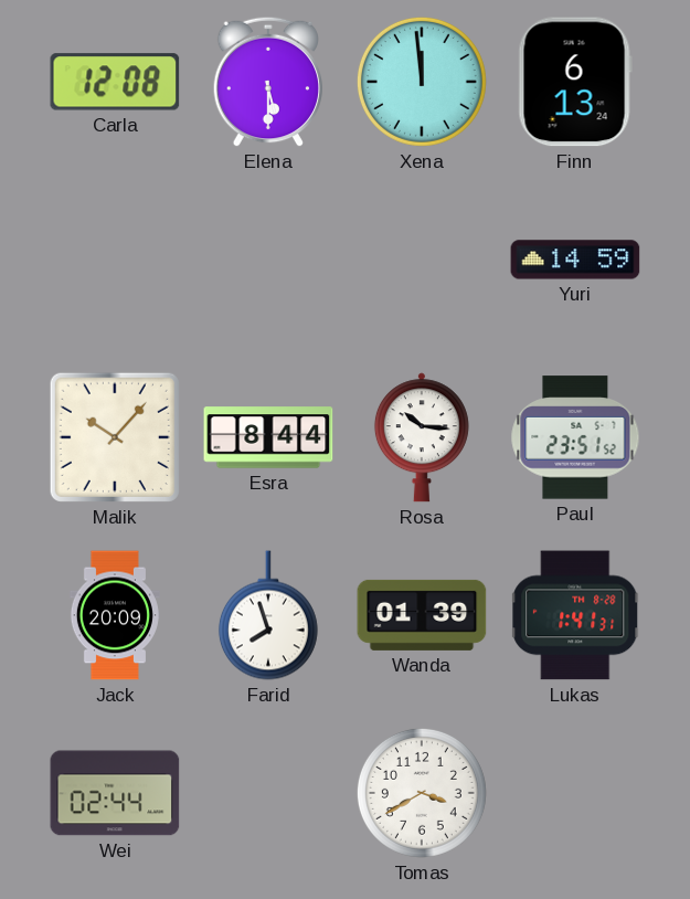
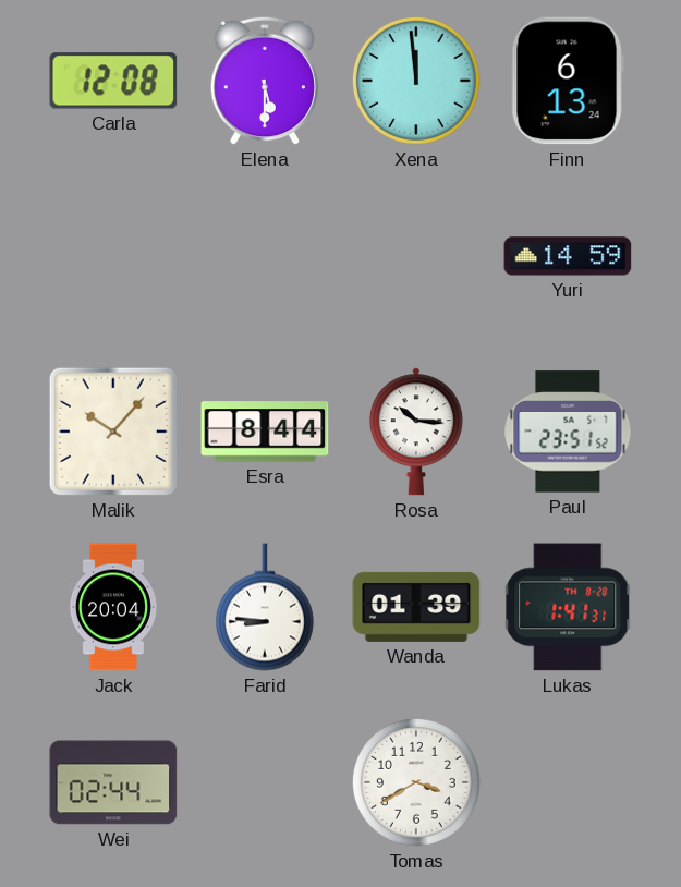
Jack: 20:09 -> 20:04
Farid: 7:57 -> 8:46
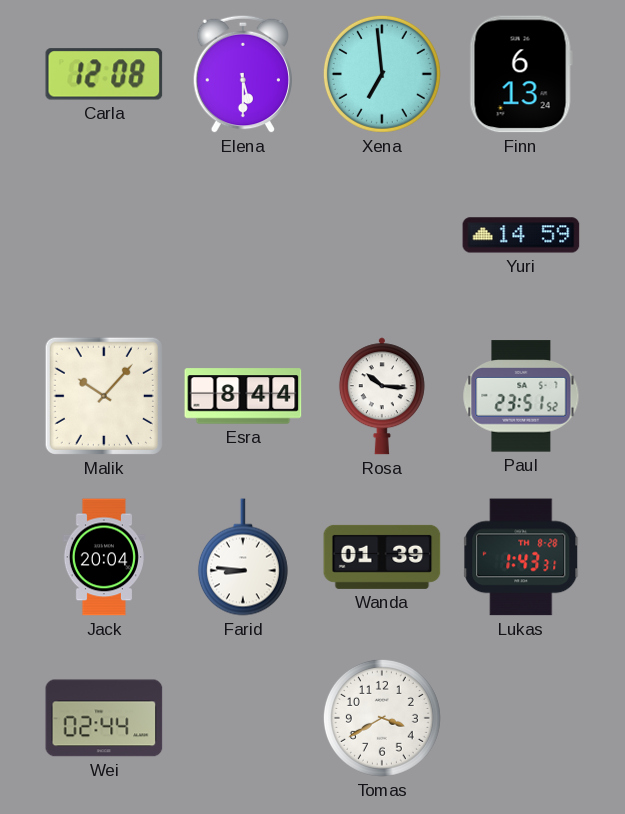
Xena: 11:59 -> 6:59
Lukas: 1:41 -> 1:43
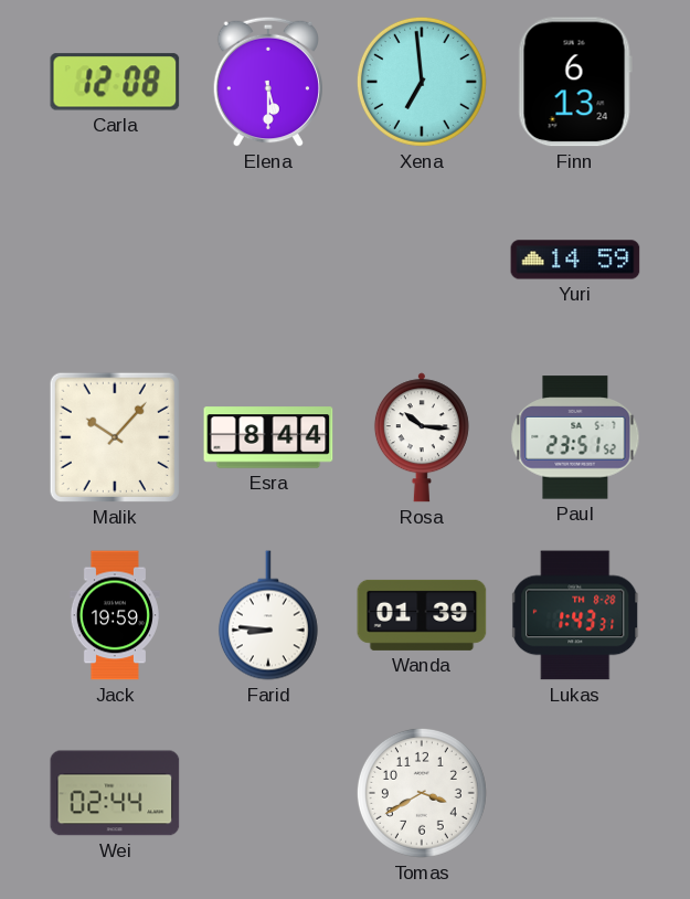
Jack: 20:04 -> 19:59
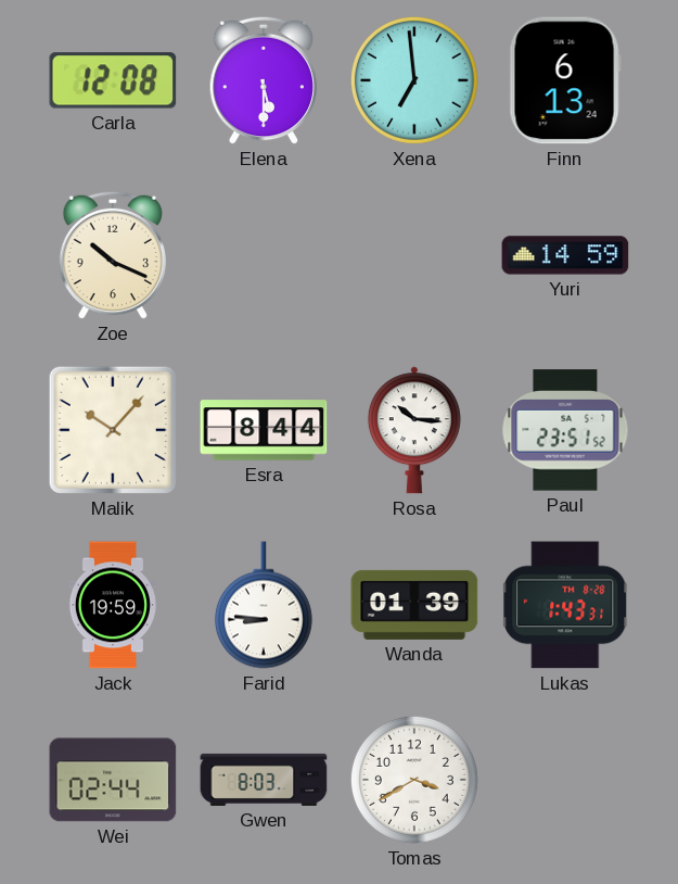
Zoe: none -> 10:19
Gwen: none -> 8:03
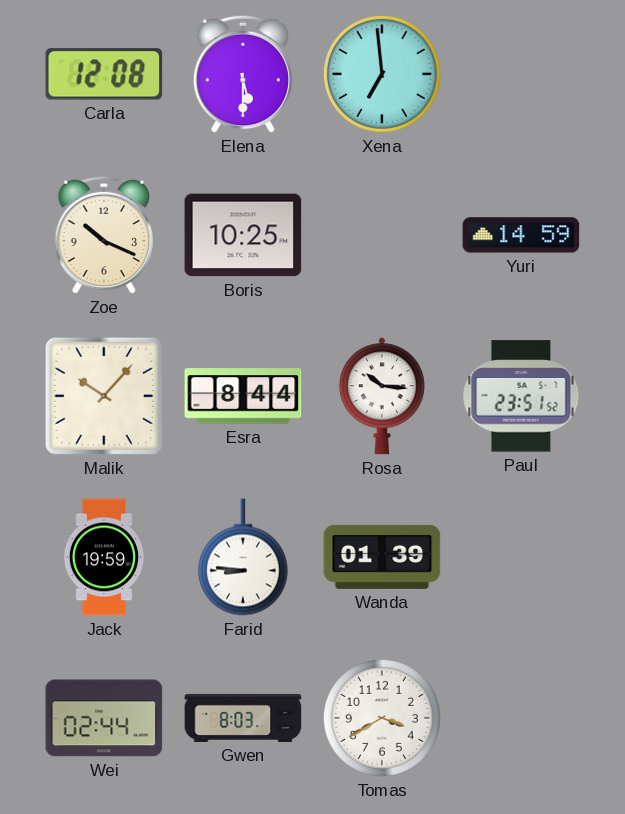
Finn: 6:13 -> none
Boris: none -> 10:25
Lukas: 1:43 -> none
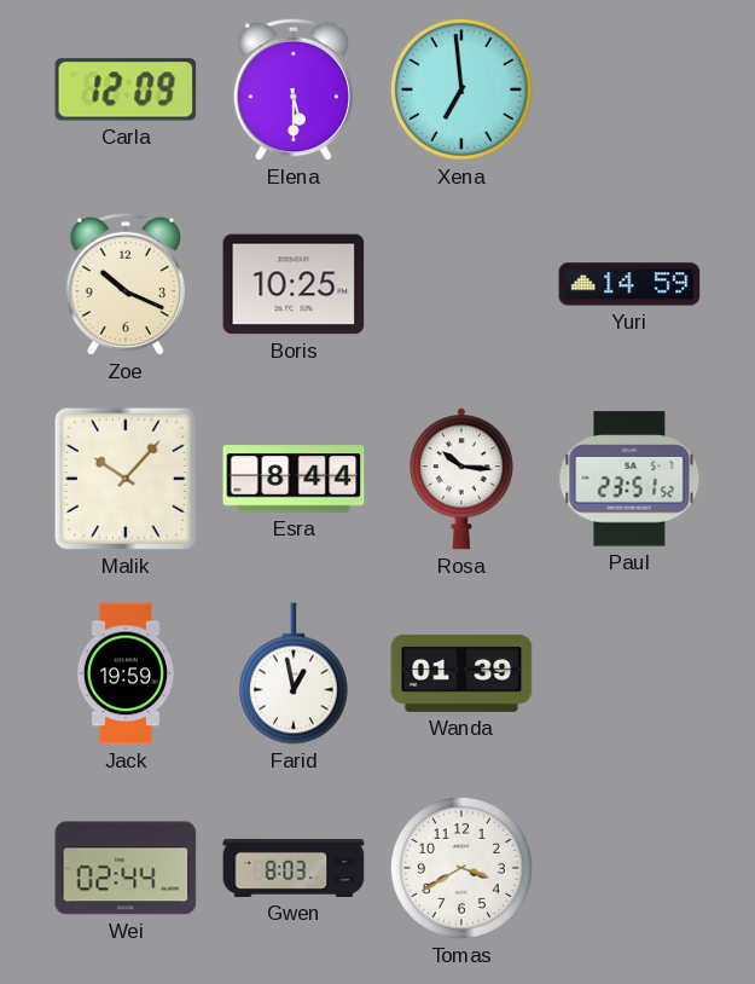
Carla: 12:08 -> 12:09
Farid: 8:46 -> 12:58
